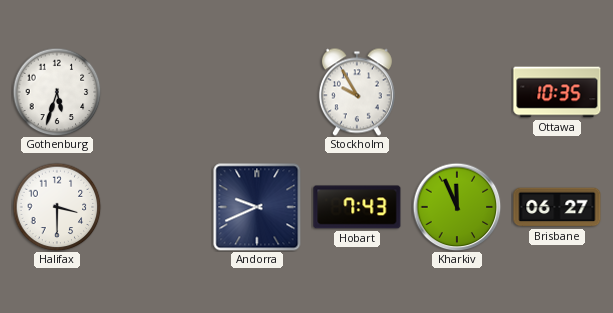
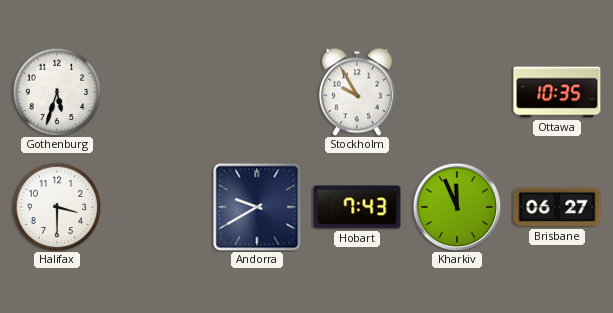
Andorra: 9:41 -> 9:40
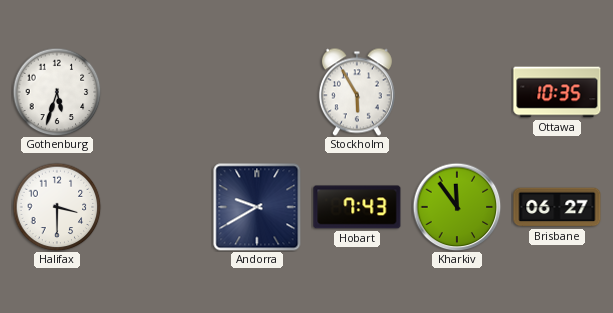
Stockholm: 9:55 -> 5:55
Kharkiv: 11:56 -> 11:54
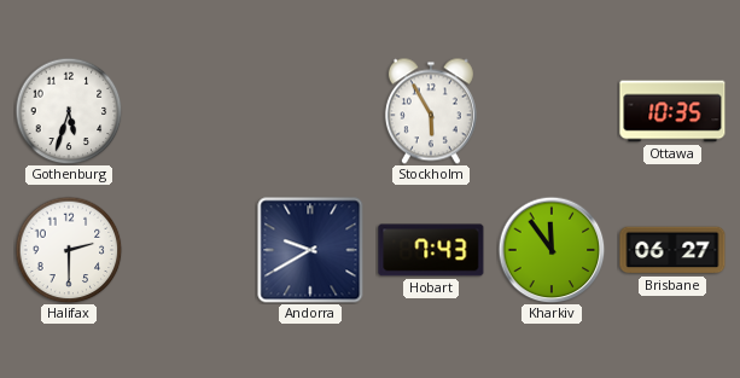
Halifax: 3:30 -> 2:30
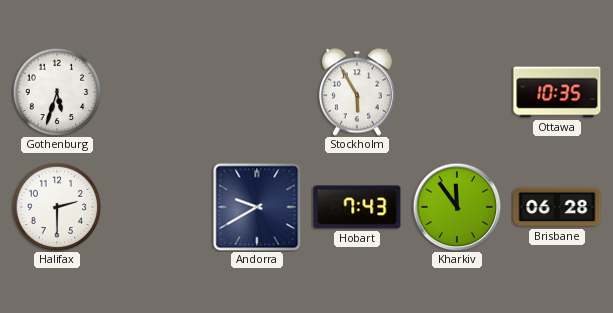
Brisbane: 06:27 -> 06:28
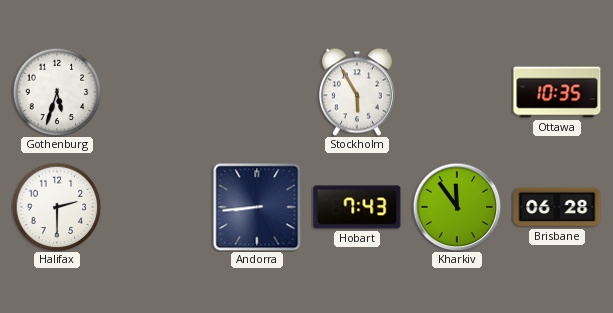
Andorra: 9:40 -> 8:44
